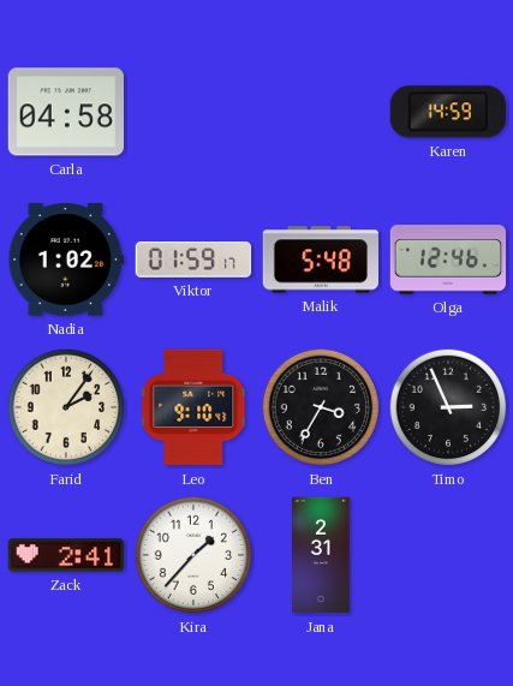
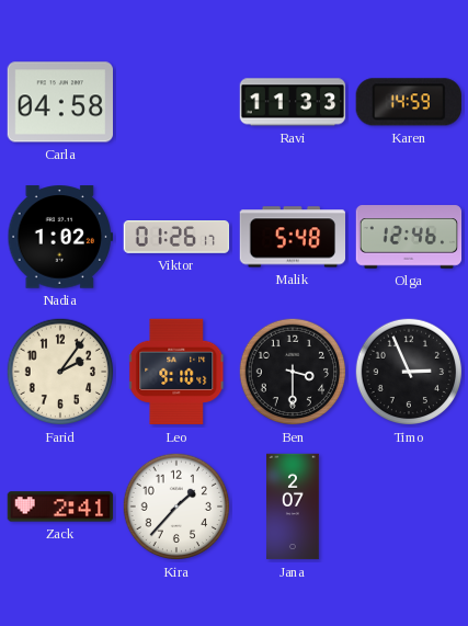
Ravi: none -> 11:33
Viktor: 01:59 -> 01:26
Ben: 3:35 -> 3:30
Jana: 2:31 -> 2:07
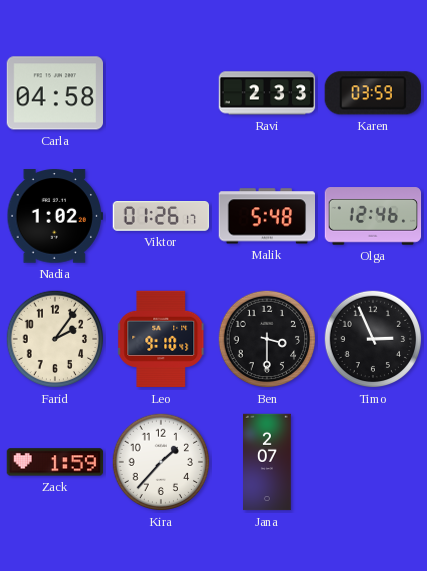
Ravi: 11:33 -> 2:33
Karen: 14:59 -> 03:59
Zack: 2:41 -> 1:59
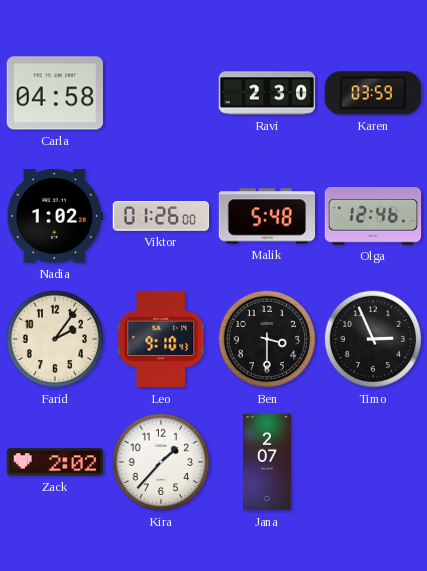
Ravi: 2:33 -> 2:30
Viktor: 01:26:17 -> 01:26:00
Zack: 1:59 -> 2:02
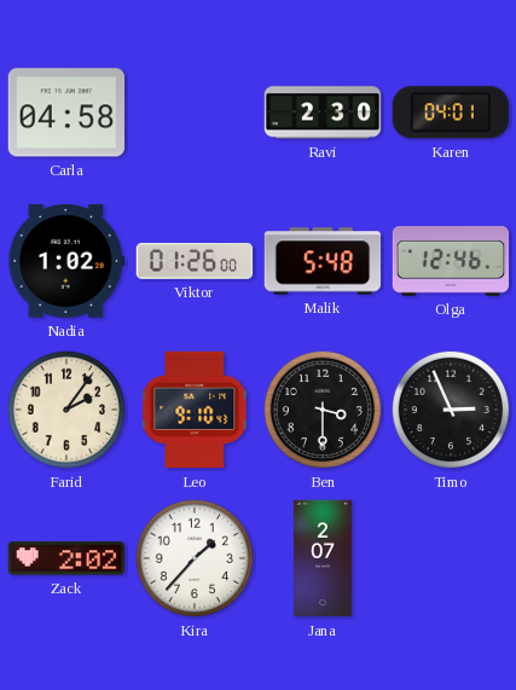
Karen: 03:59 -> 04:01
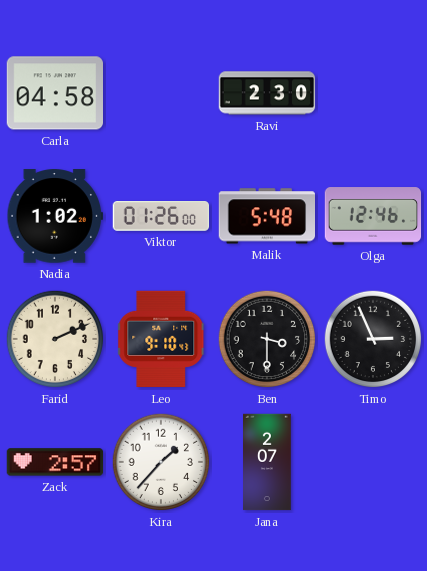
Karen: 04:01 -> none
Farid: 2:06 -> 2:11
Zack: 2:02 -> 2:57
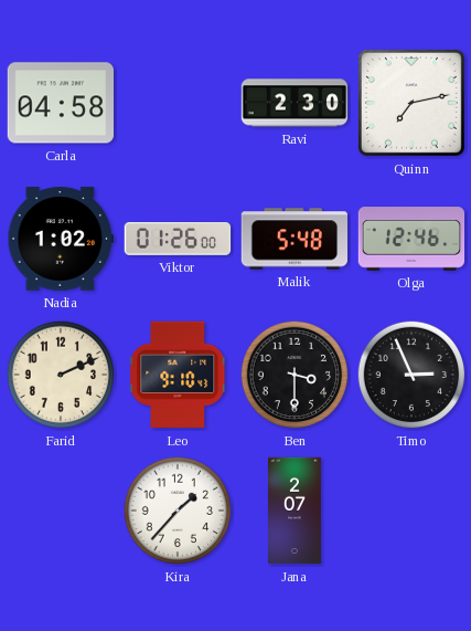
Quinn: none -> 7:13
Zack: 2:57 -> none
